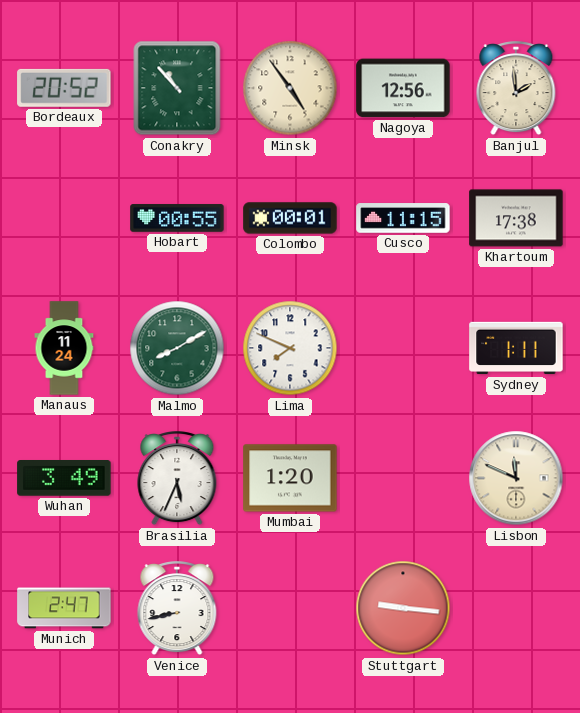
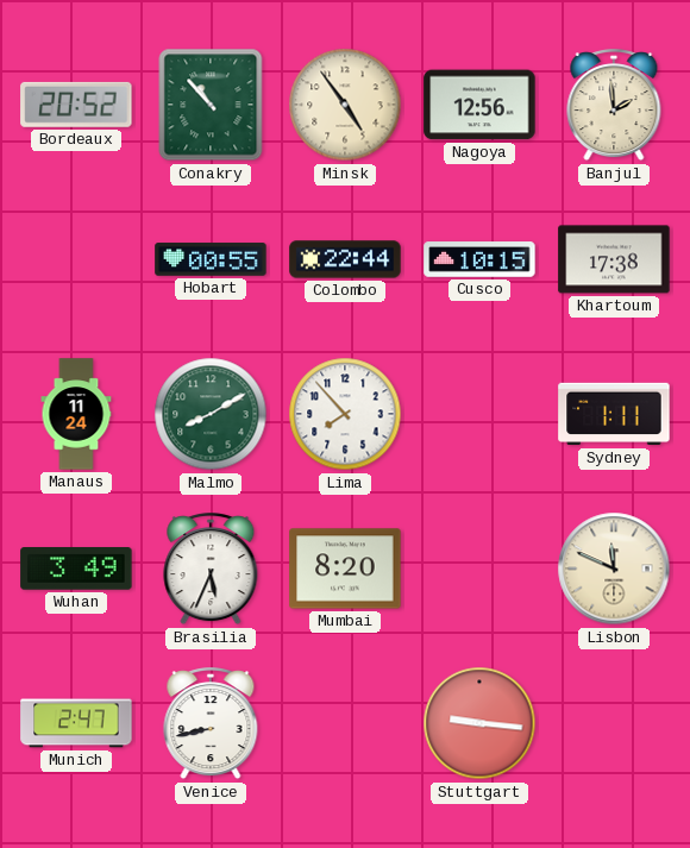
Colombo: 00:01 -> 22:44
Cusco: 11:15 -> 10:15
Lima: 7:49 -> 7:53
Mumbai: 1:20 -> 8:20
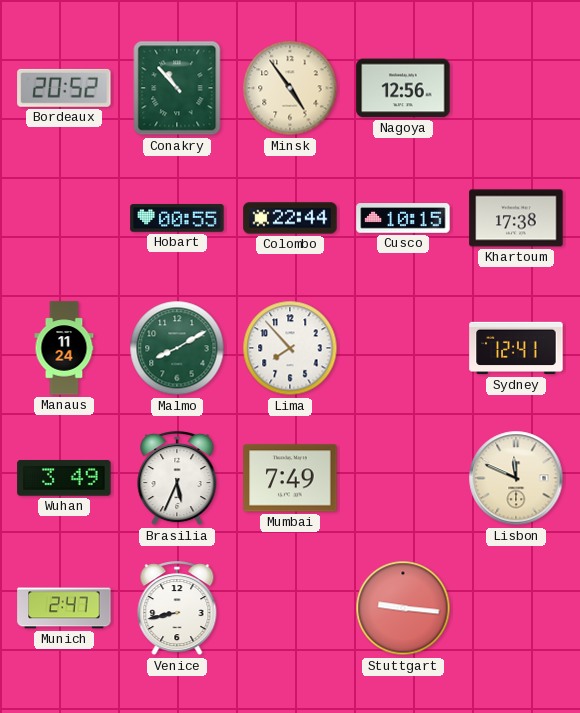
Banjul: 1:59 -> none
Sydney: 1:11 -> 12:41
Mumbai: 8:20 -> 7:49
